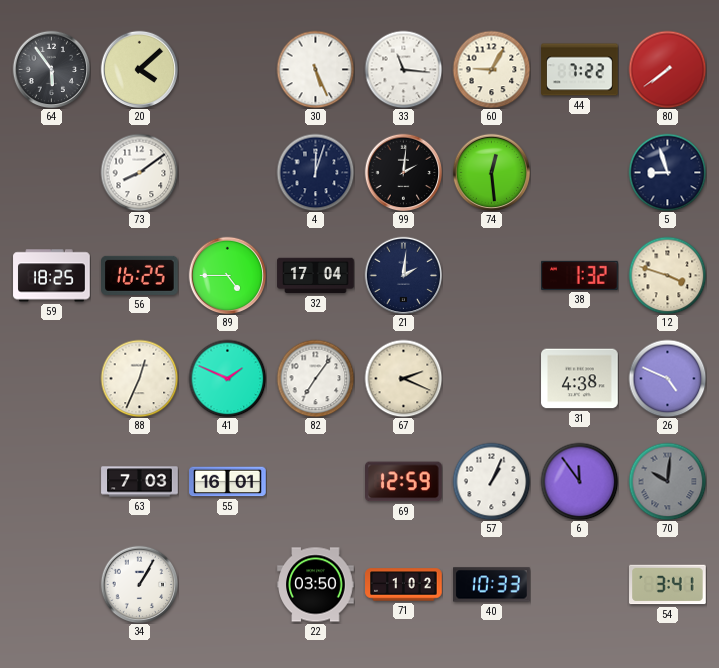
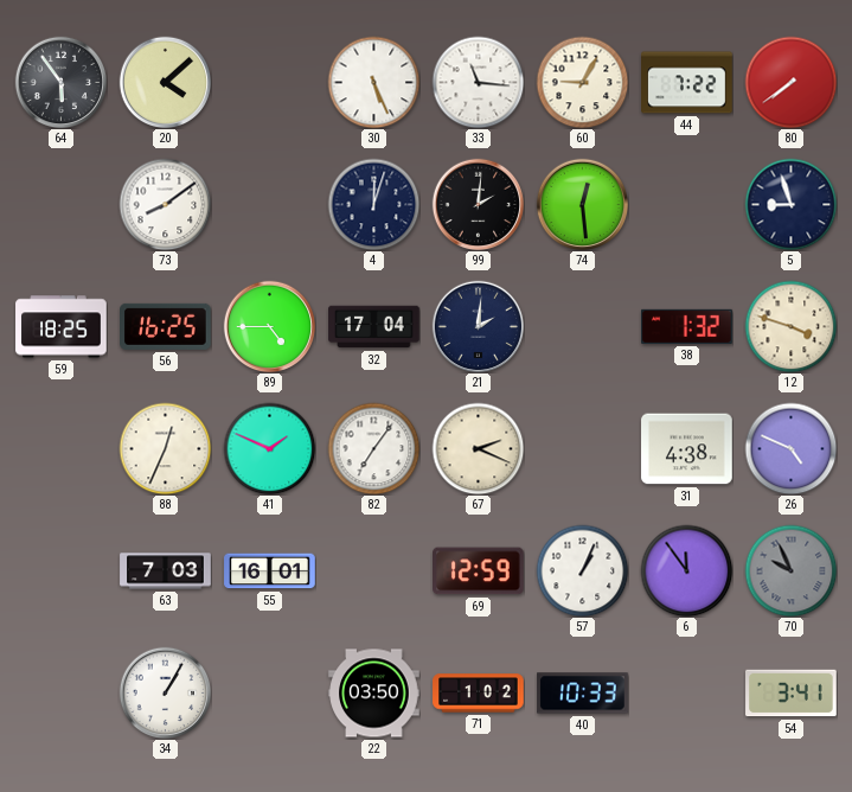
70: 10:01 -> 9:56
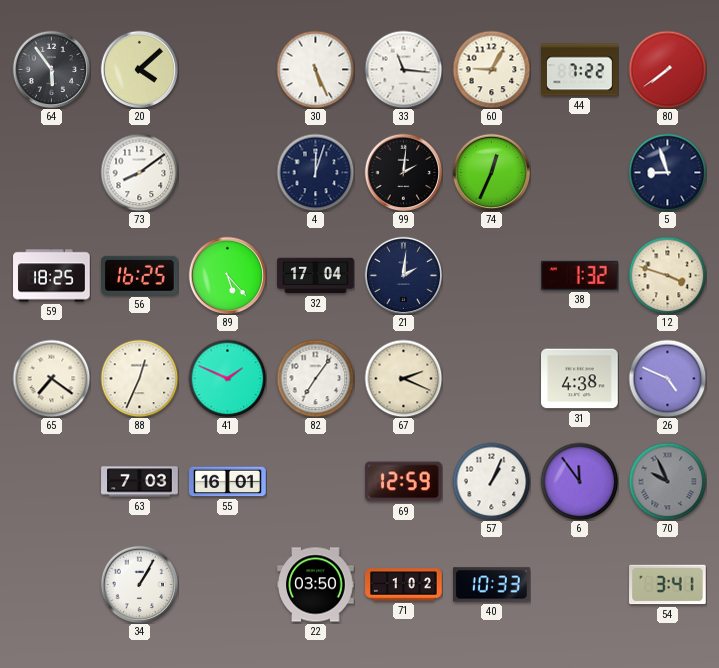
74: 12:29 -> 12:34
89: 4:45 -> 5:23
65: none -> 7:21
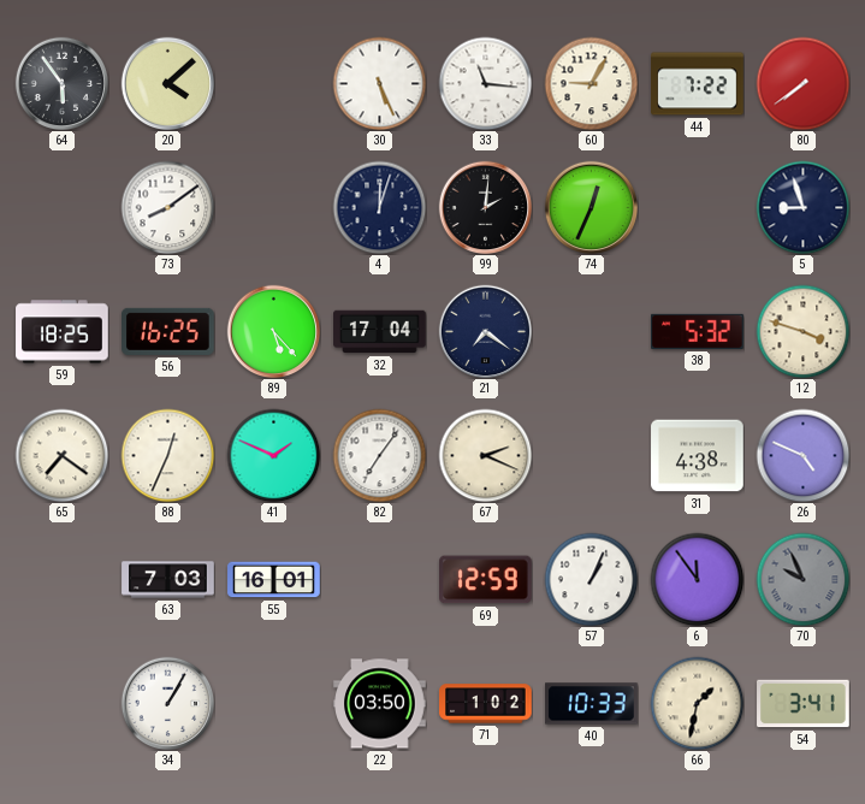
21: 2:01 -> 7:21
38: 1:32 -> 5:32
66: none -> 1:32
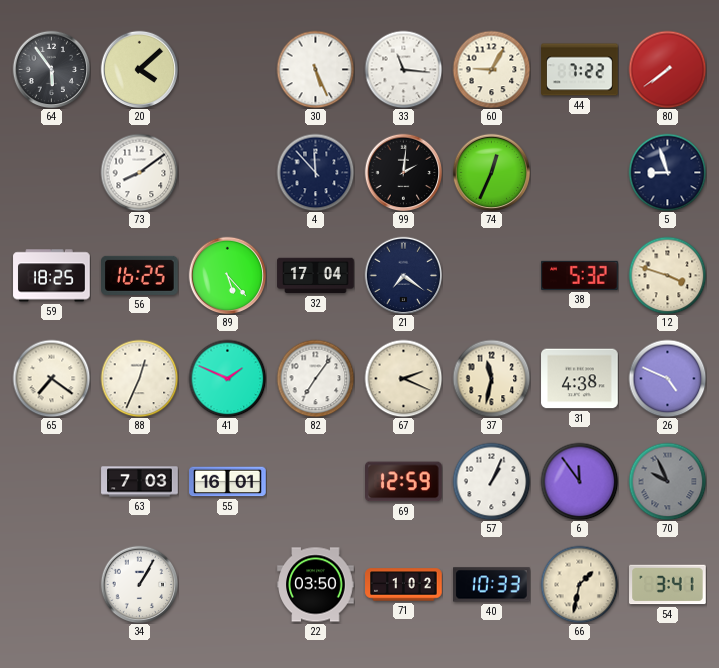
4: 12:03 -> 11:53
37: none -> 11:32
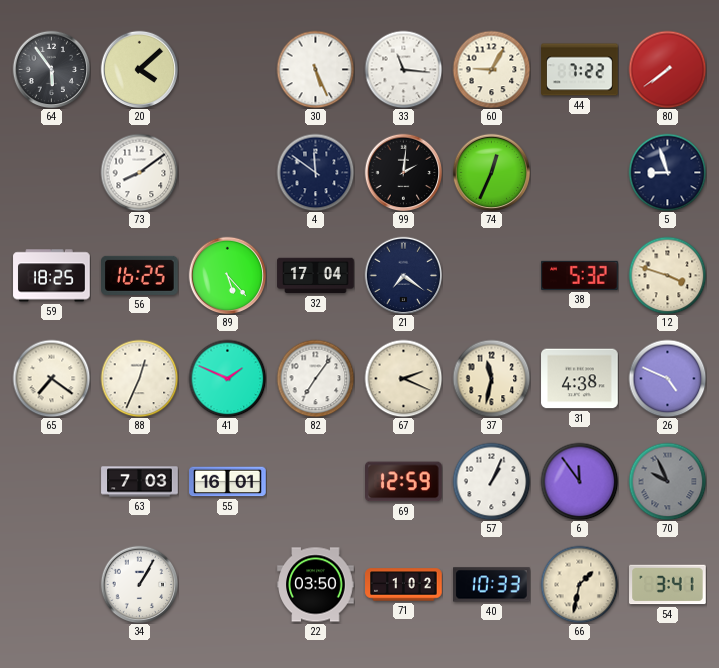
4: 11:53 -> 11:51
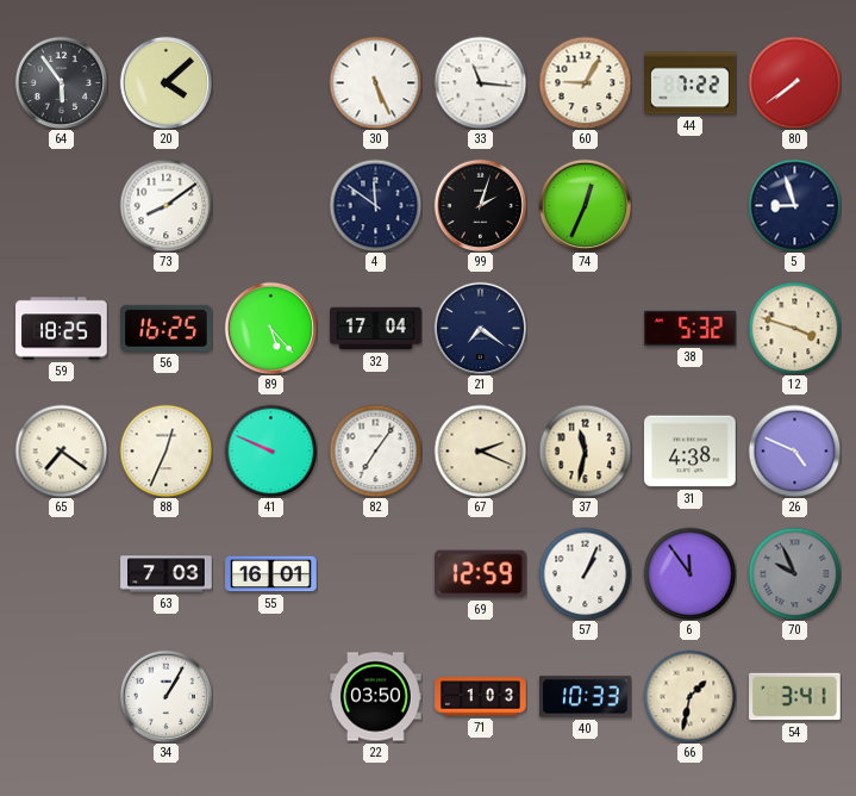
99: 2:01 -> 2:03
41: 1:49 -> 9:49
71: 1:02 -> 1:03
